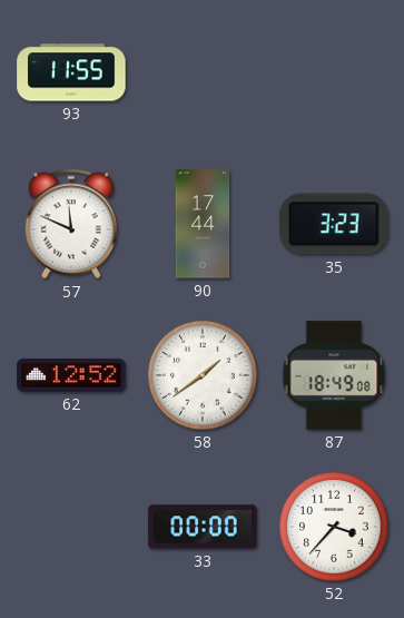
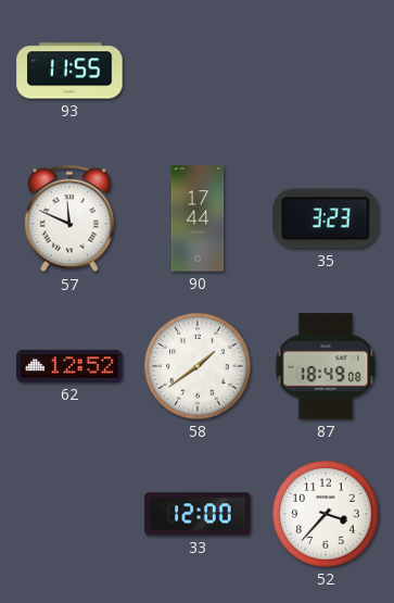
33: 00:00 -> 12:00
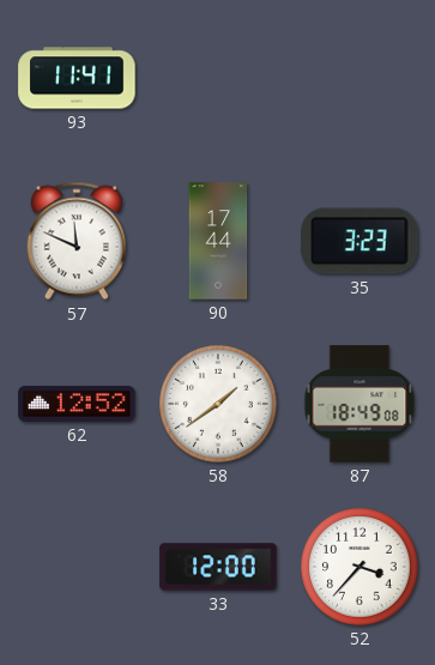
93: 11:55 -> 11:41
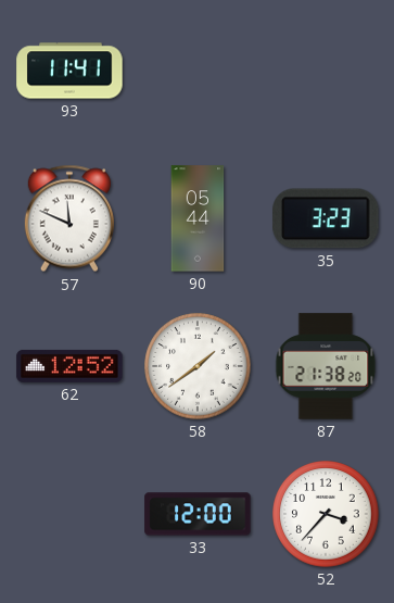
90: 17:44 -> 05:44
87: 18:49 -> 21:38
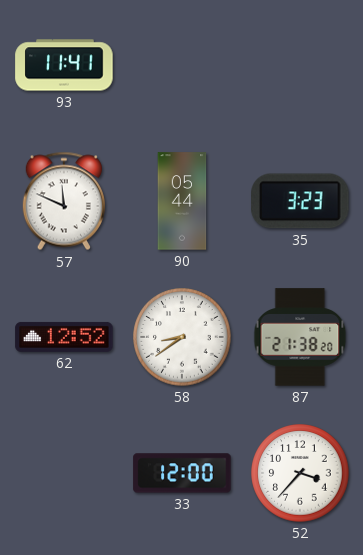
58: 1:39 -> 8:39
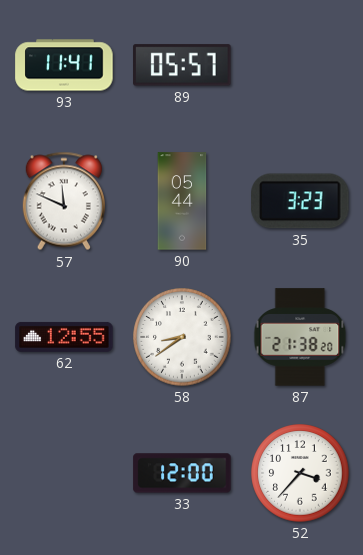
89: none -> 05:57
62: 12:52 -> 12:55
